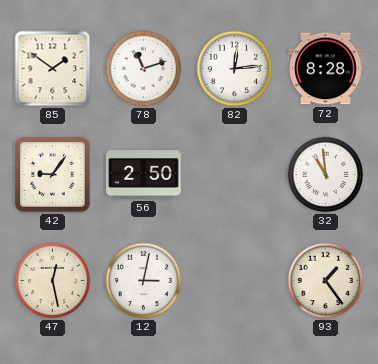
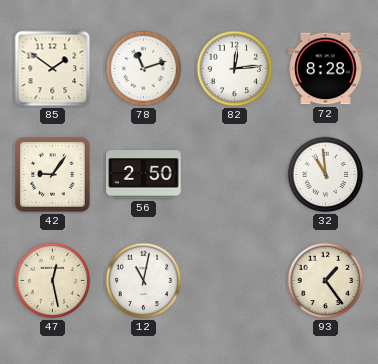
12: 3:02 -> 11:02
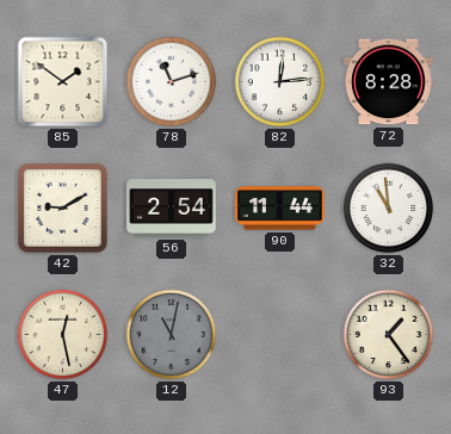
42: 9:06 -> 9:10
56: 2:50 -> 2:54
90: none -> 11:44
12 dial: white -> grey
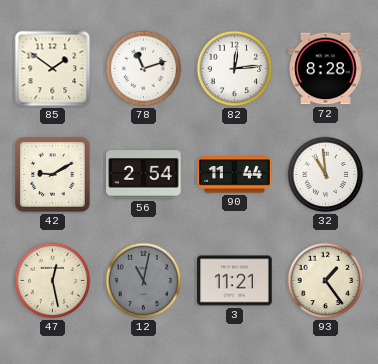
3: none -> 11:21
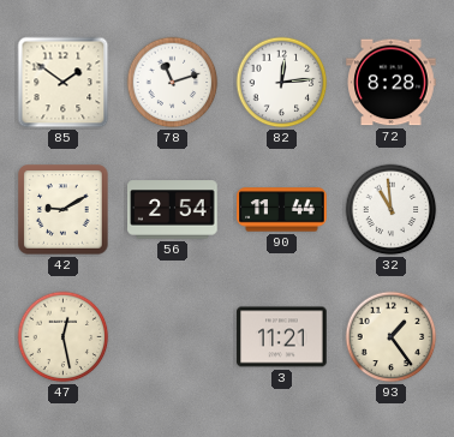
12: 11:02 -> none
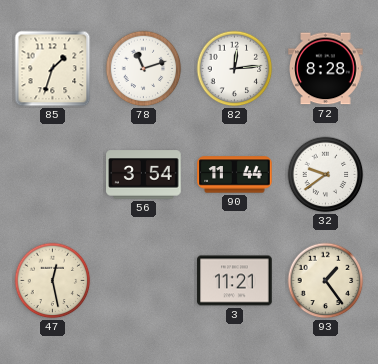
85: 1:51 -> 1:33
42: 9:10 -> none
56: 2:54 -> 3:54
32: 10:59 -> 9:39
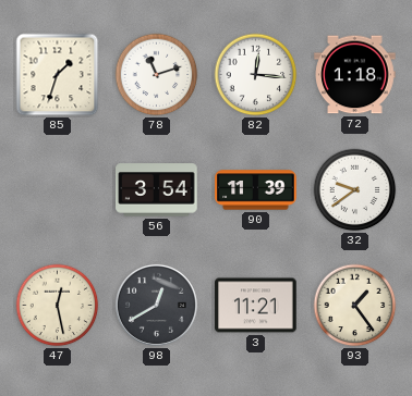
82: 12:14 -> 12:16
72: 8:28 -> 1:18
90: 11:44 -> 11:39
98: none -> 12:40
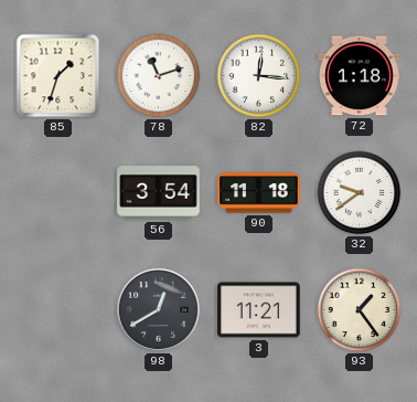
90: 11:39 -> 11:18
47: 12:28 -> none
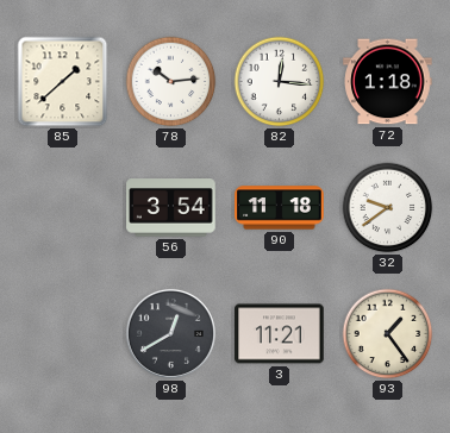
85: 1:33 -> 1:38
78: 11:12 -> 10:14
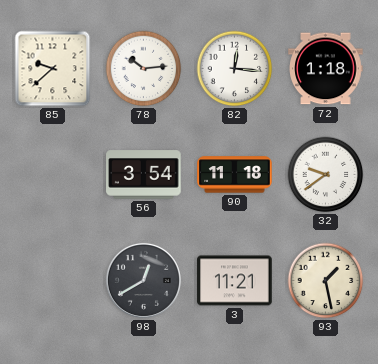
85: 1:38 -> 9:38
93: 1:24 -> 1:28
